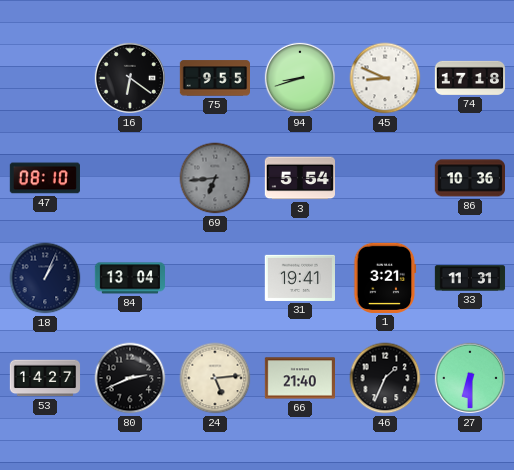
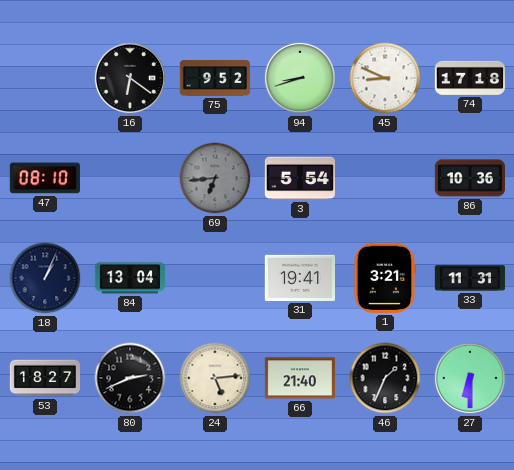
75: 9:55 -> 9:52
53: 14:27 -> 18:27
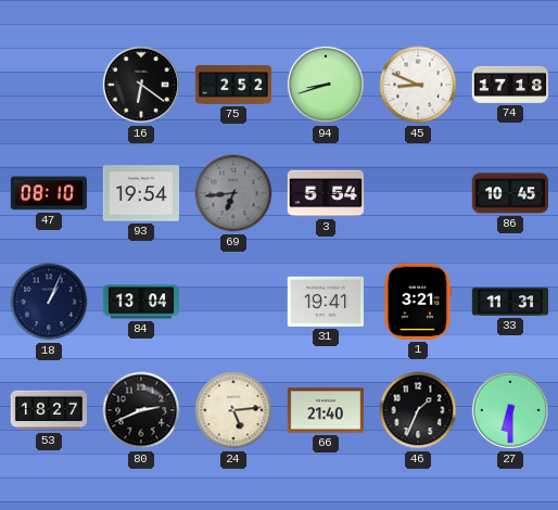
75: 9:52 -> 2:52
93: none -> 19:54
86: 10:36 -> 10:45
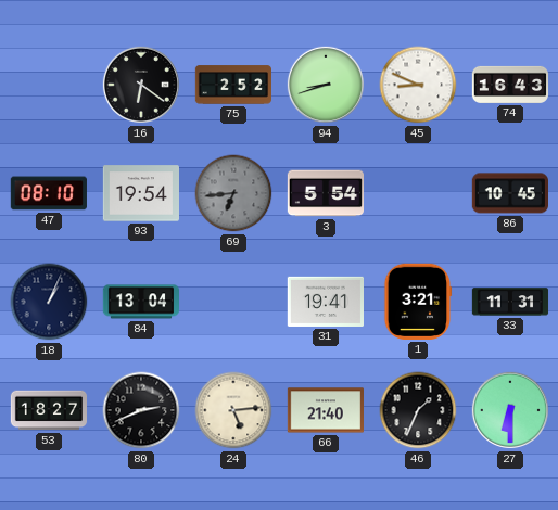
74: 17:18 -> 16:43
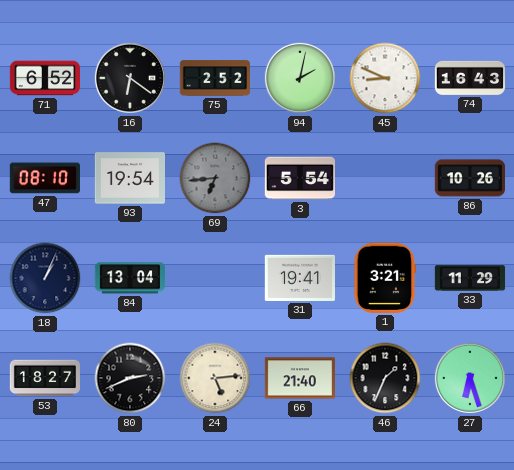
71: none -> 6:52
94: 8:42 -> 2:02
86: 10:45 -> 10:26
33: 11:31 -> 11:29
27: 6:30 -> 6:27
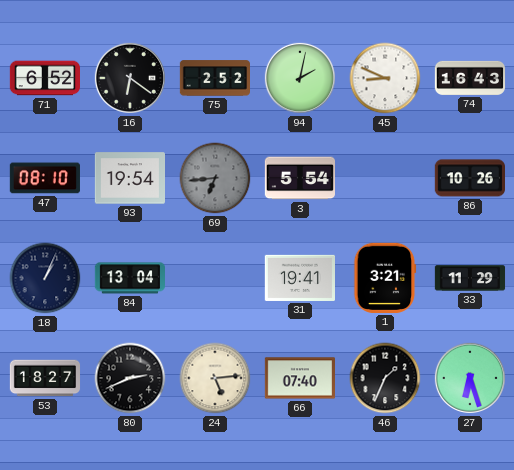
66: 21:40 -> 07:40
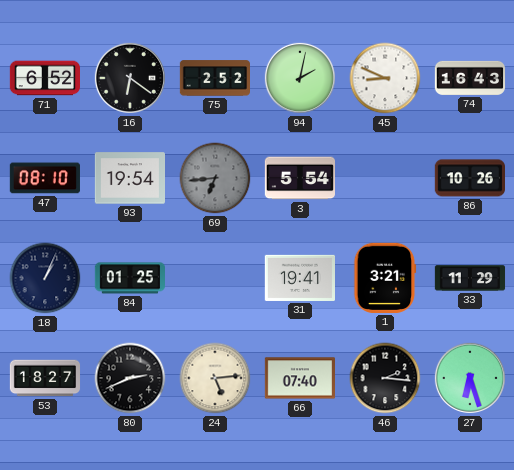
84: 13:04 -> 01:25
46: 1:34 -> 2:16
